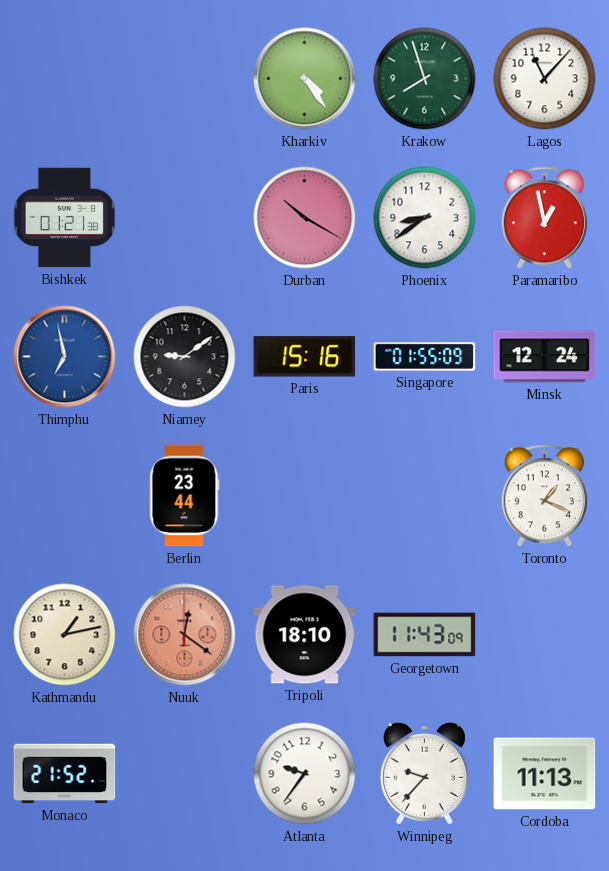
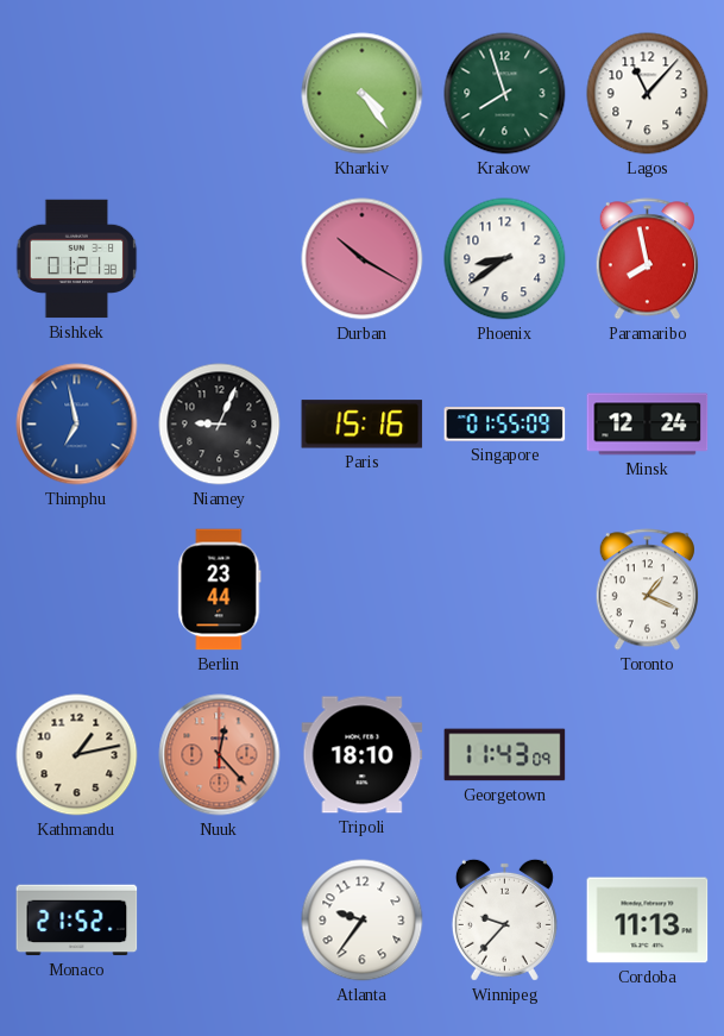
Paramaribo: 12:58 -> 7:58
Niamey: 9:09 -> 9:04
Nuuk: 12:21 -> 12:23
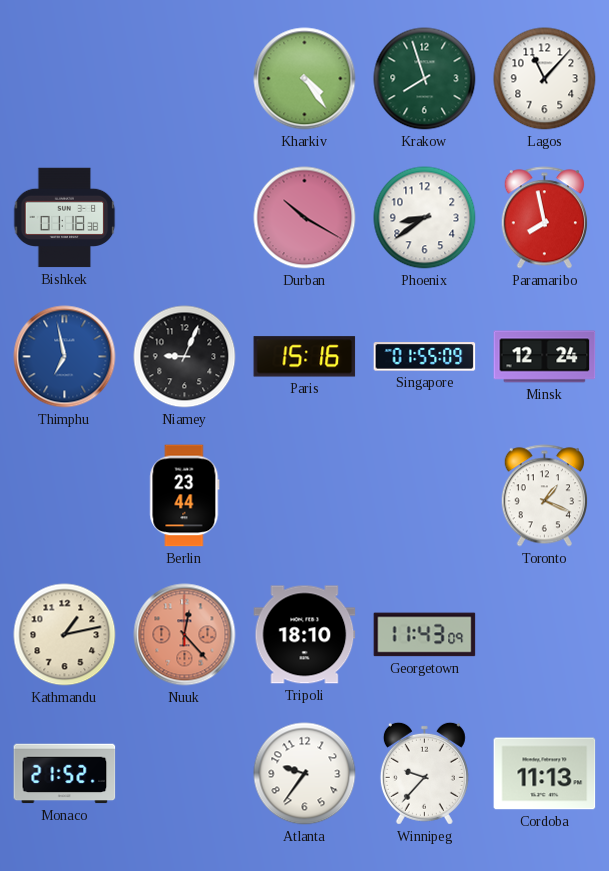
Bishkek: 01:21 -> 01:18
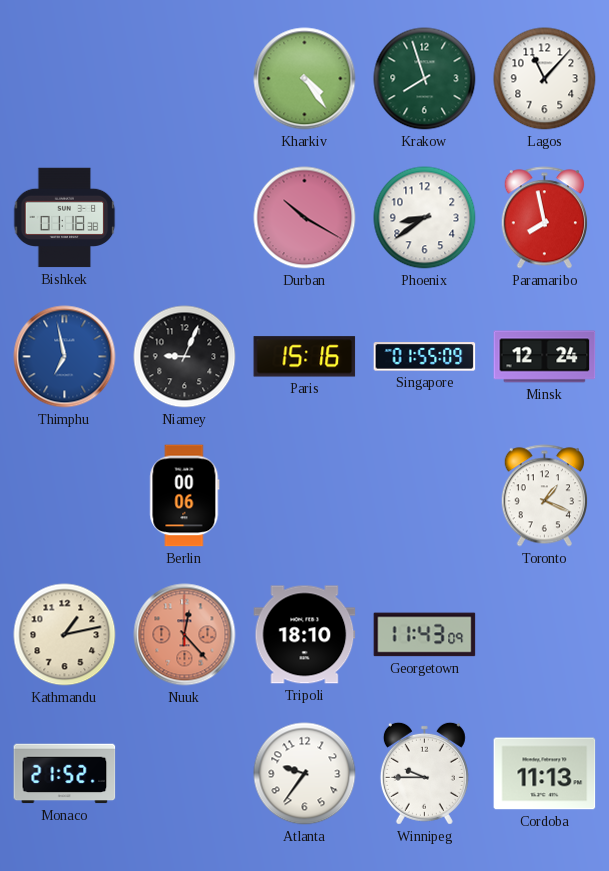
Berlin: 23:44 -> 00:06
Winnipeg: 9:37 -> 9:45
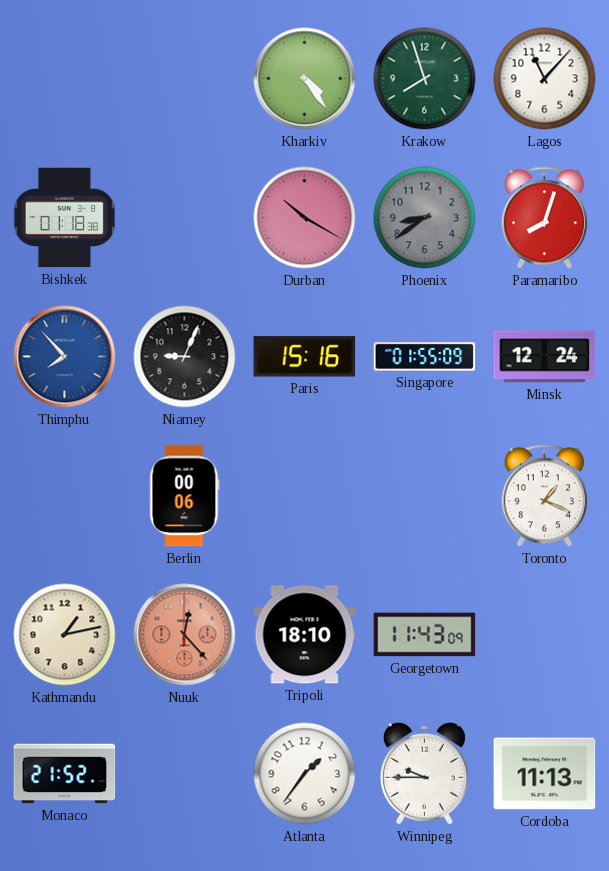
Phoenix dial: white -> grey
Paramaribo: 7:58 -> 8:03
Thimphu: 6:58 -> 7:53
Atlanta: 9:36 -> 1:36
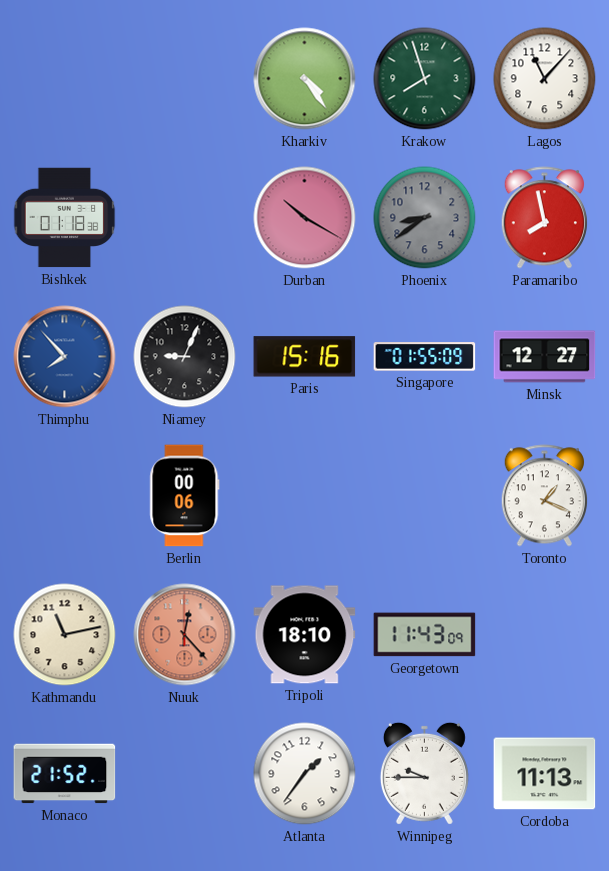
Paramaribo: 8:03 -> 7:58
Minsk: 12:24 -> 12:27
Kathmandu: 1:13 -> 11:13
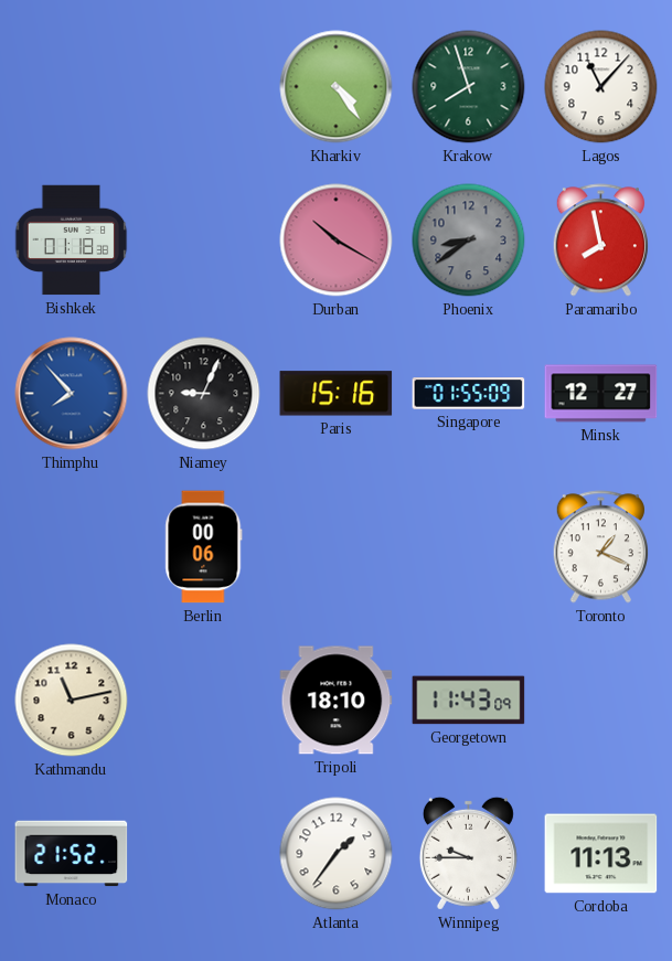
Nuuk: 12:23 -> none
